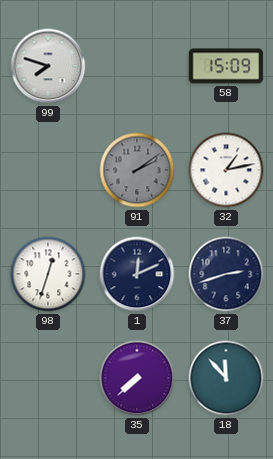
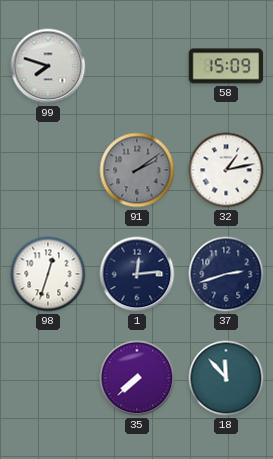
1: 12:11 -> 12:14
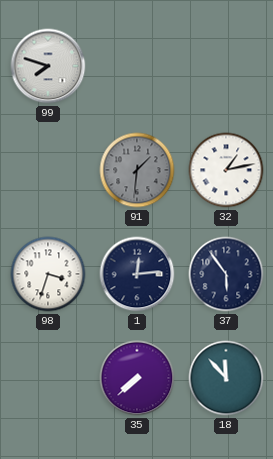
58: 15:09 -> none
91: 2:09 -> 1:31
98: 12:33 -> 3:33
37: 2:42 -> 5:54
